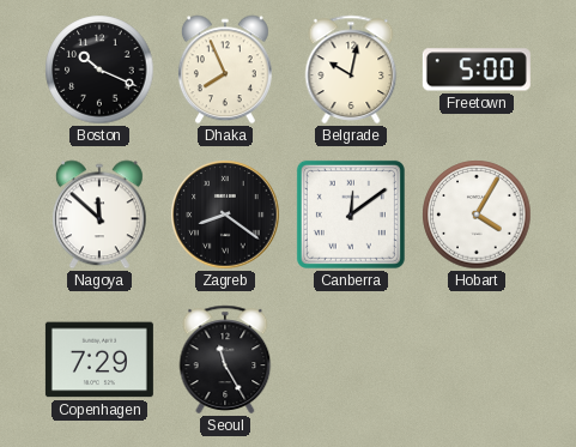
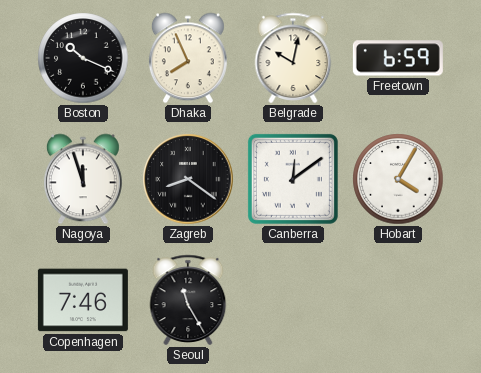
Freetown: 5:00 -> 6:59
Nagoya: 11:52 -> 11:57
Copenhagen: 7:29 -> 7:46
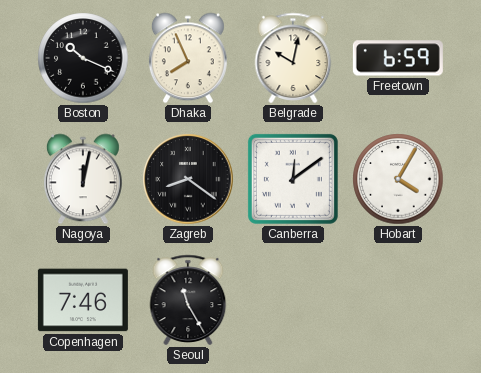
Nagoya: 11:57 -> 12:02
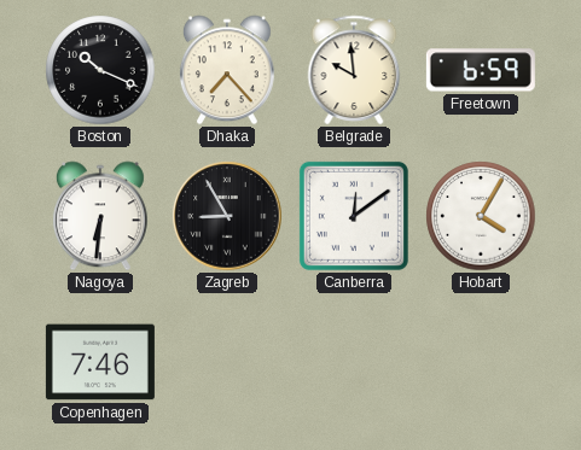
Dhaka: 7:56 -> 7:23
Belgrade: 10:02 -> 9:59
Nagoya: 12:02 -> 6:31
Zagreb: 8:21 -> 8:55
Seoul: 11:25 -> none
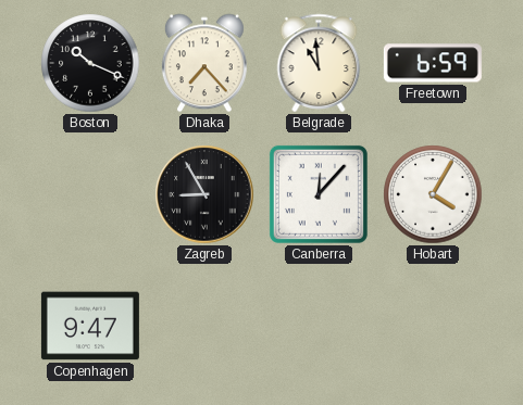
Belgrade: 9:59 -> 10:59
Nagoya: 6:31 -> none
Canberra: 12:09 -> 12:07
Copenhagen: 7:46 -> 9:47
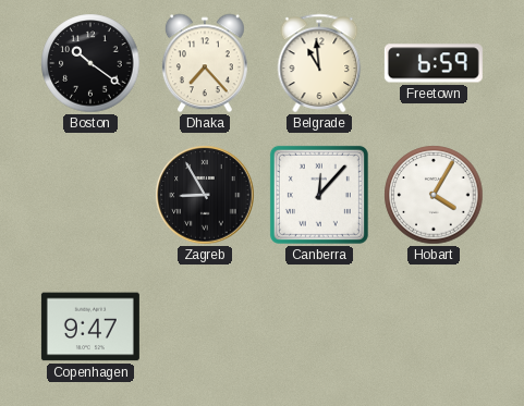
Boston: 10:19 -> 10:21
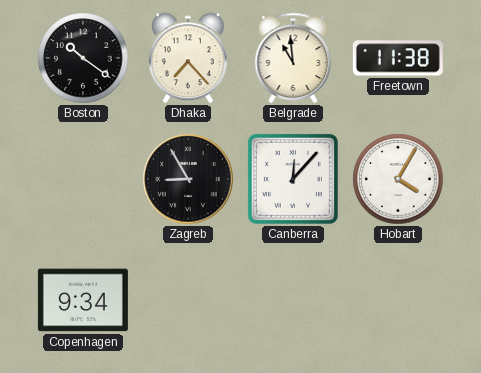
Freetown: 6:59 -> 11:38
Copenhagen: 9:47 -> 9:34
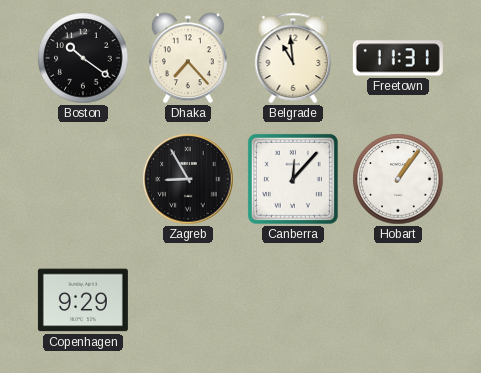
Freetown: 11:38 -> 11:31
Hobart: 4:05 -> 1:06
Copenhagen: 9:34 -> 9:29
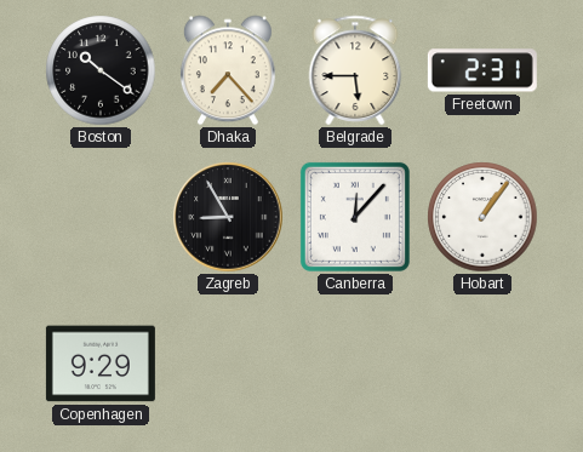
Belgrade: 10:59 -> 5:45
Freetown: 11:31 -> 2:31
